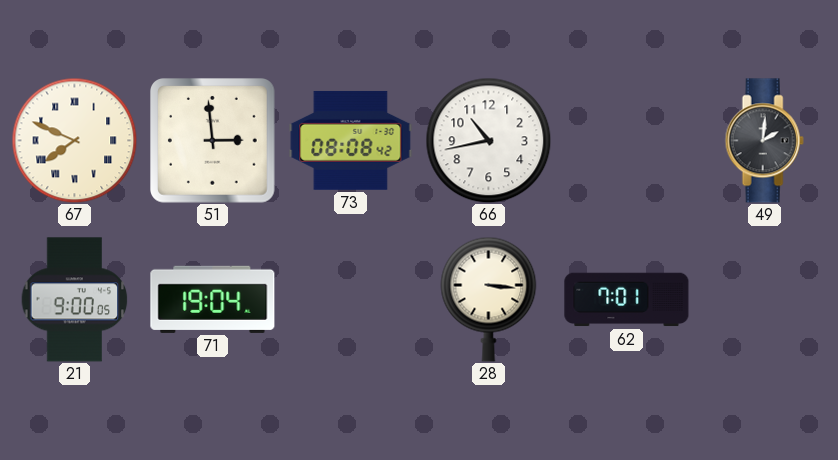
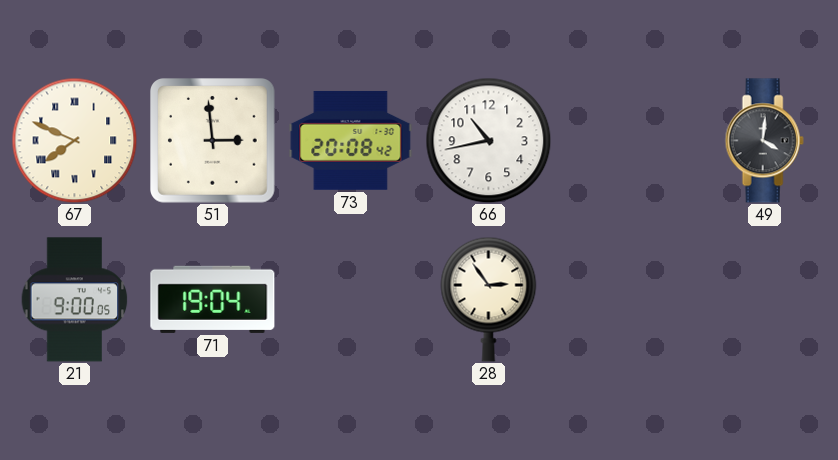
73: 08:08 -> 20:08
49: 2:01 -> 4:01
28: 3:16 -> 2:54
62: 7:01 -> none
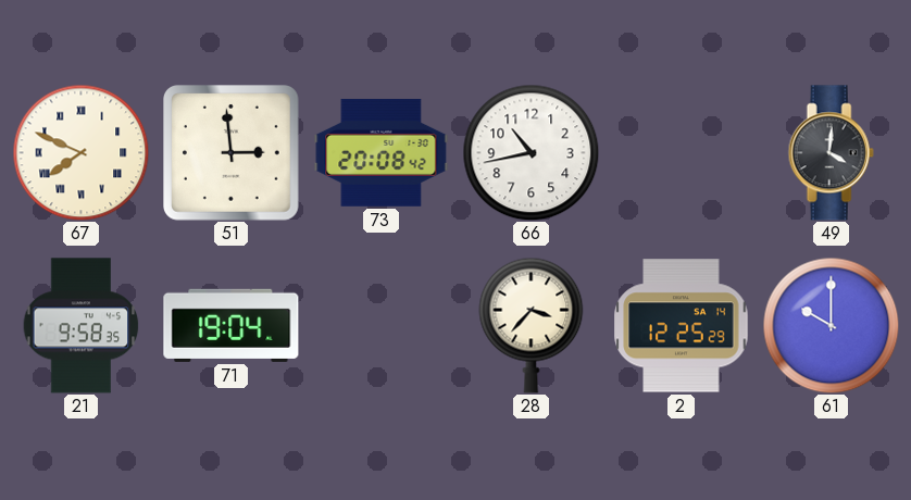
21: 9:00 -> 9:58
28: 2:54 -> 3:37
2: none -> 12:25
61: none -> 10:00
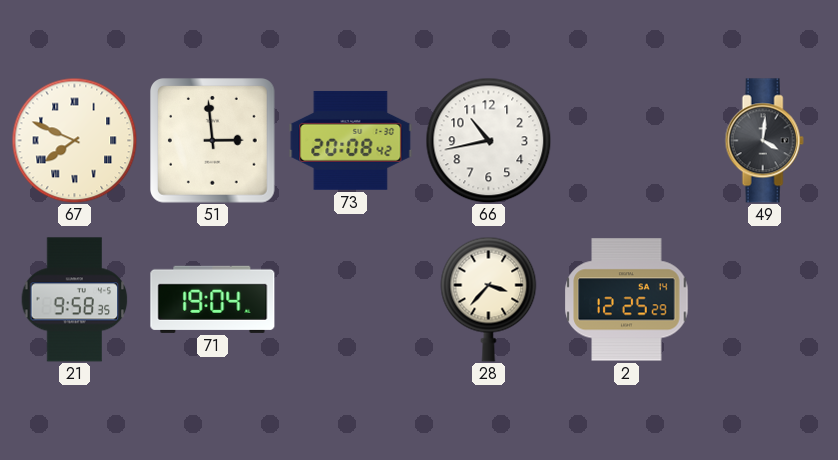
61: 10:00 -> none
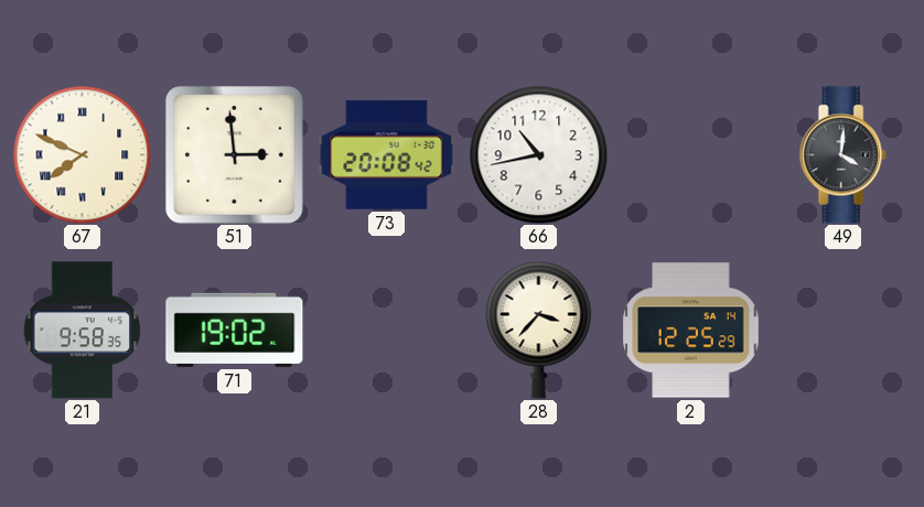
71: 19:04 -> 19:02
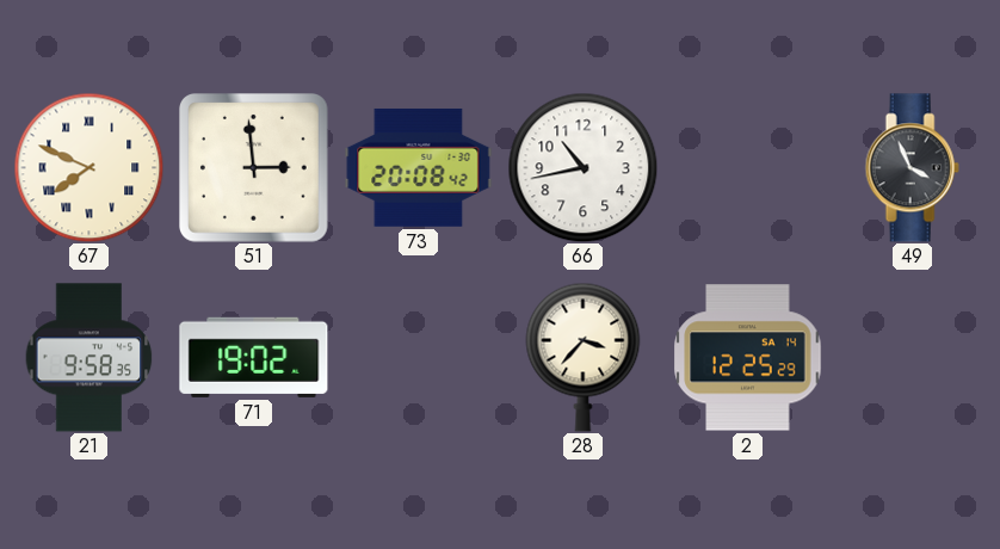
49: 4:01 -> 3:56
